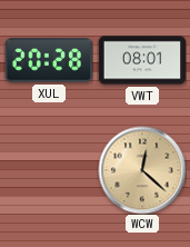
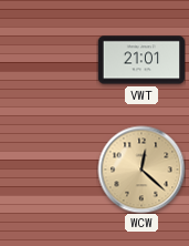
XUL: 20:28 -> none
VWT: 08:01 -> 21:01
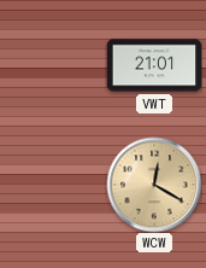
WCW: 12:22 -> 12:20
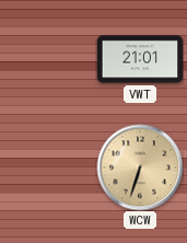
WCW: 12:20 -> 6:33
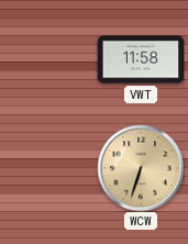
VWT: 21:01 -> 11:58
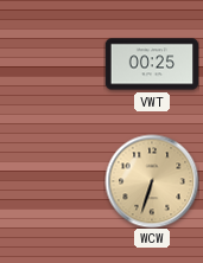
VWT: 11:58 -> 00:25
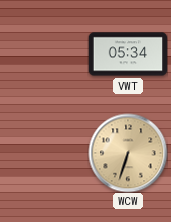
VWT: 00:25 -> 05:34
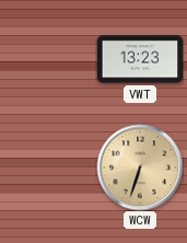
VWT: 05:34 -> 13:23
